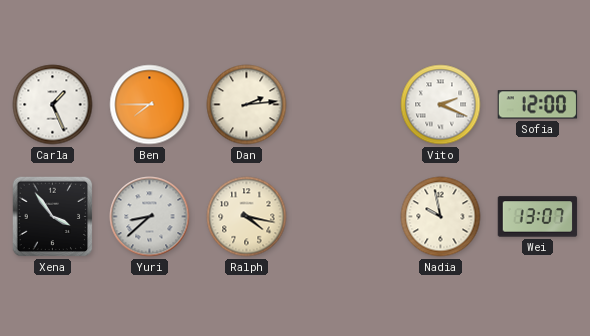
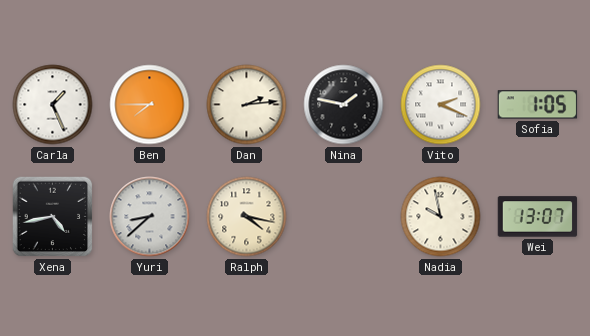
Nina: none -> 1:47
Sofia: 12:00 -> 1:05
Xena: 3:54 -> 4:43
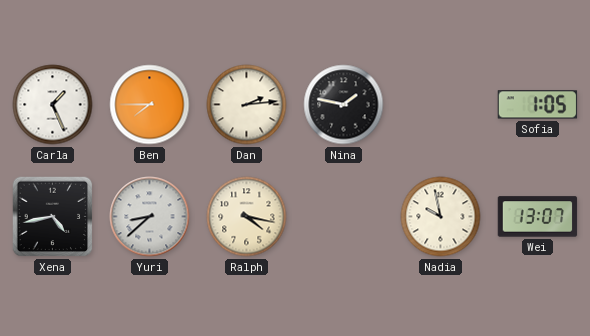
Vito: 2:19 -> none
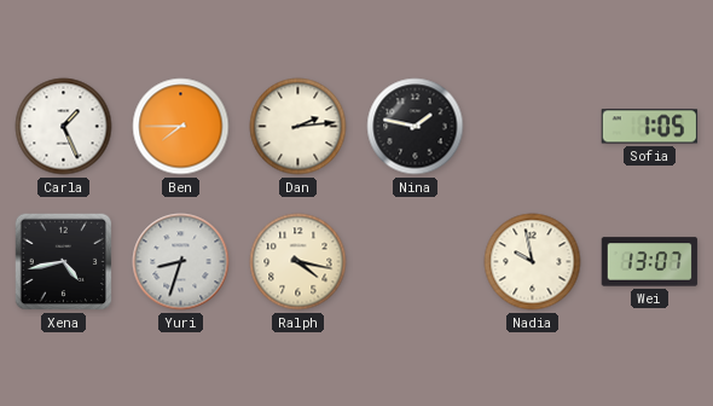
Yuri: 8:38 -> 8:33
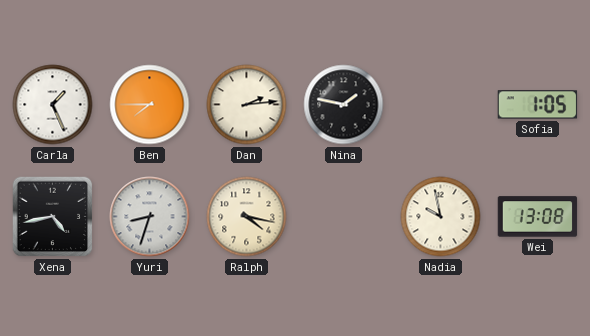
Wei: 13:07 -> 13:08
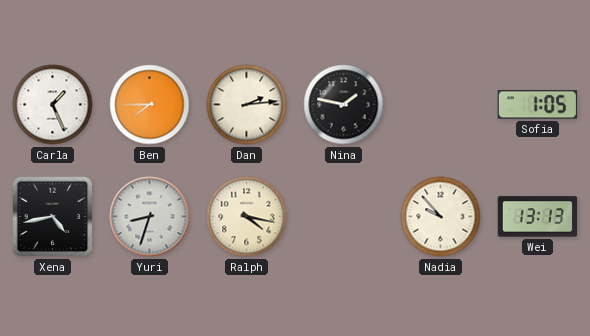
Nadia: 9:58 -> 9:53
Wei: 13:08 -> 13:13
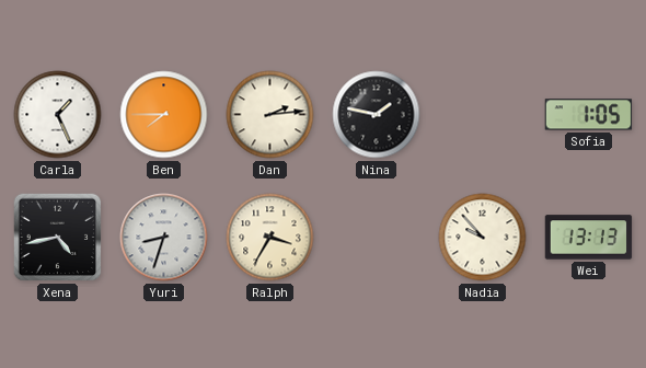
Ralph: 4:17 -> 3:35
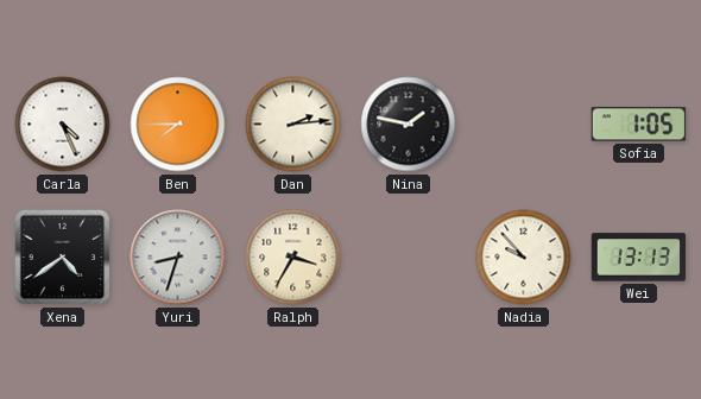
Carla: 1:26 -> 4:26
Xena: 4:43 -> 4:39
